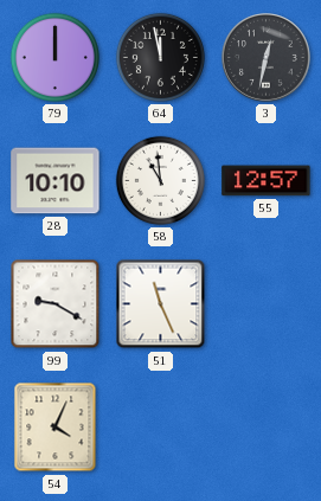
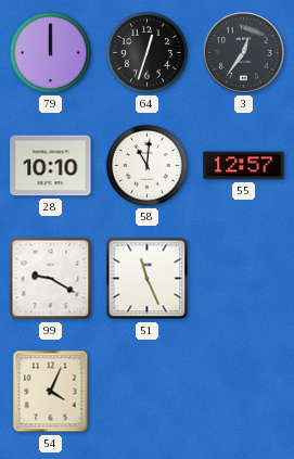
64: 11:58 -> 12:33
3: 12:32 -> 12:36
58: 10:59 -> 11:01
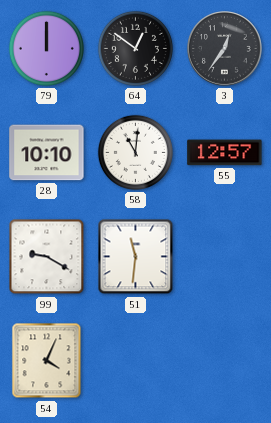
64: 12:33 -> 12:51
51: 11:26 -> 11:31
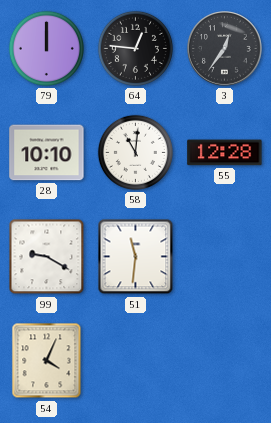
64: 12:51 -> 12:46
55: 12:57 -> 12:28
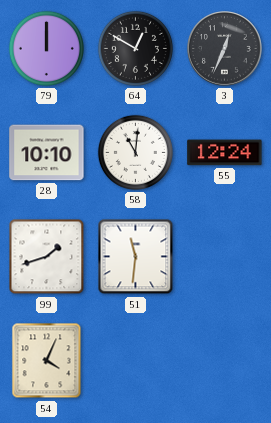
64: 12:46 -> 12:50
3: 12:36 -> 12:34
55: 12:28 -> 12:24
99: 9:20 -> 1:42
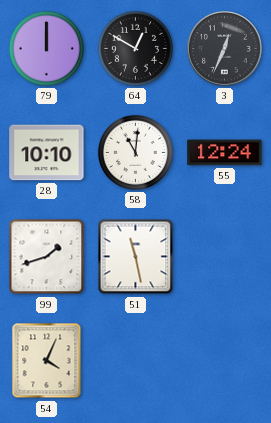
51: 11:31 -> 11:28
